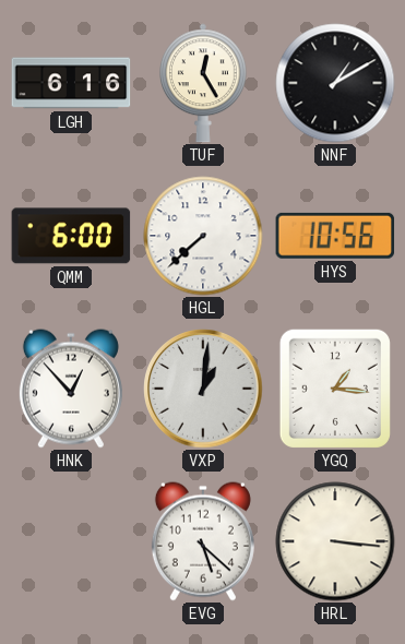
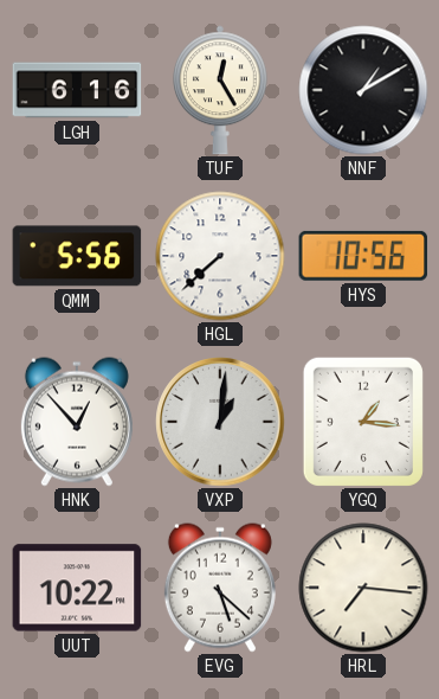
QMM: 6:00 -> 5:56
UUT: none -> 10:22
HRL: 3:16 -> 7:16
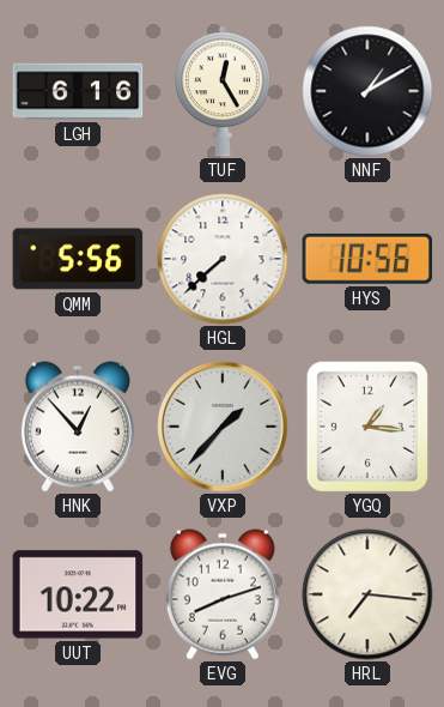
VXP: 1:01 -> 1:37
EVG: 5:22 -> 8:12
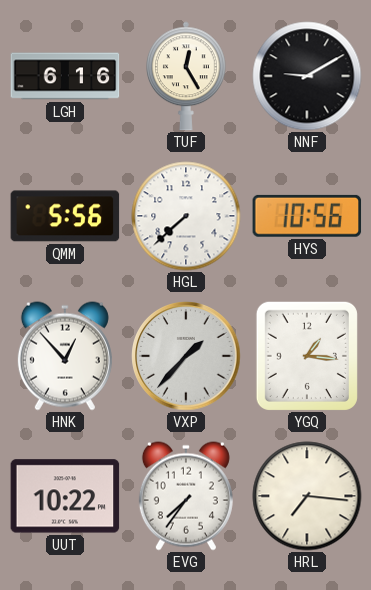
NNF: 1:10 -> 9:10
EVG: 8:12 -> 7:36
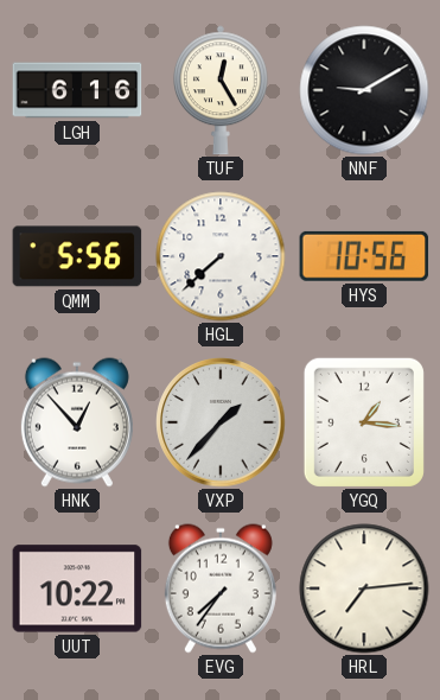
HRL: 7:16 -> 7:14
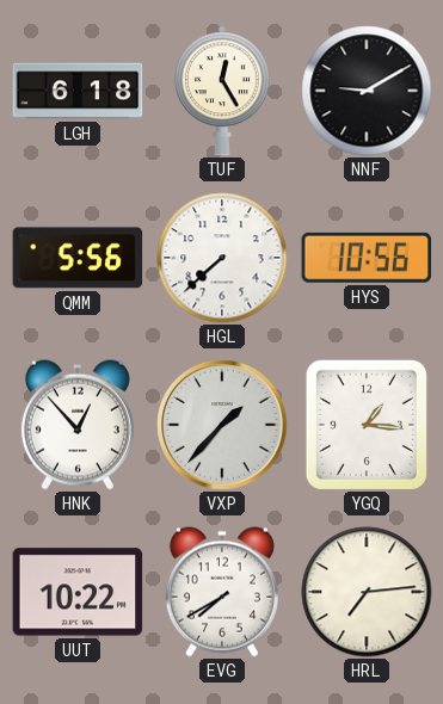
LGH: 6:16 -> 6:18
EVG: 7:36 -> 7:40
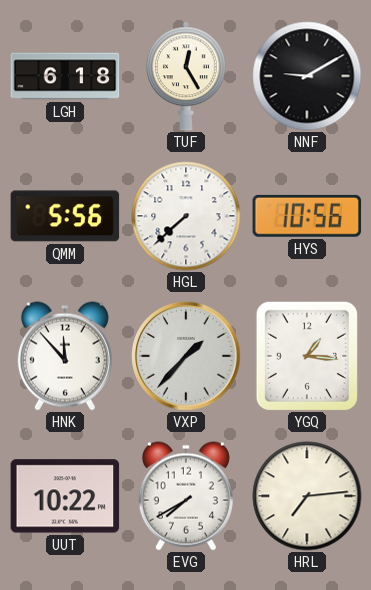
HNK: 12:53 -> 11:53
